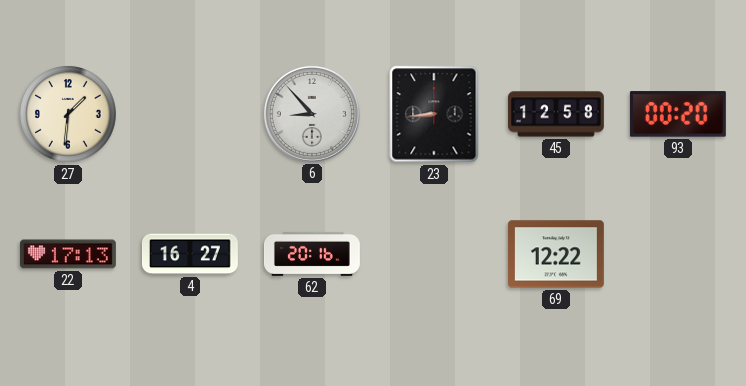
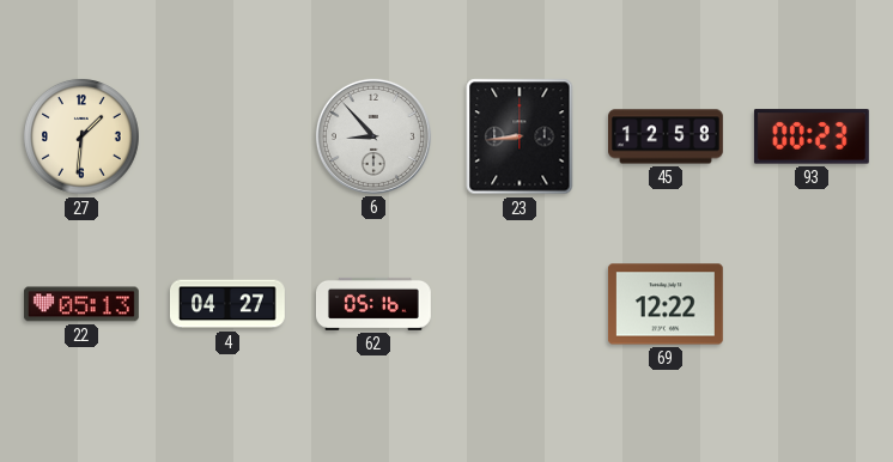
93: 00:20 -> 00:23
22: 17:13 -> 05:13
4: 16:27 -> 04:27
62: 20:16 -> 05:16
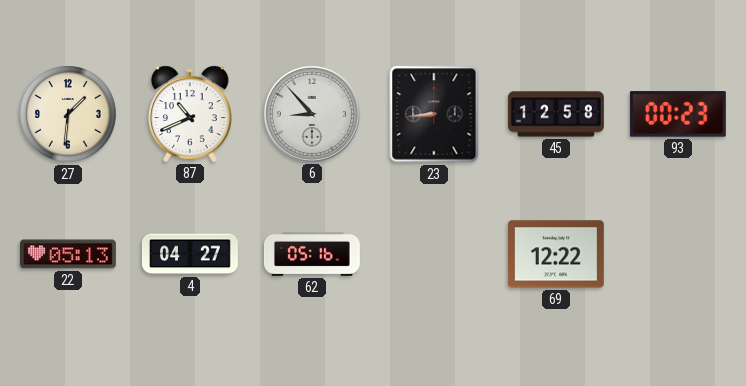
87: none -> 10:41
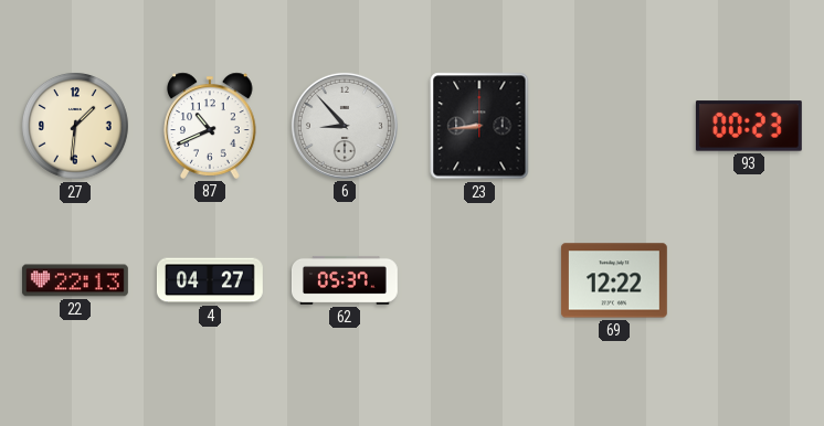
45: 12:58 -> none
22: 05:13 -> 22:13
62: 05:16 -> 05:37
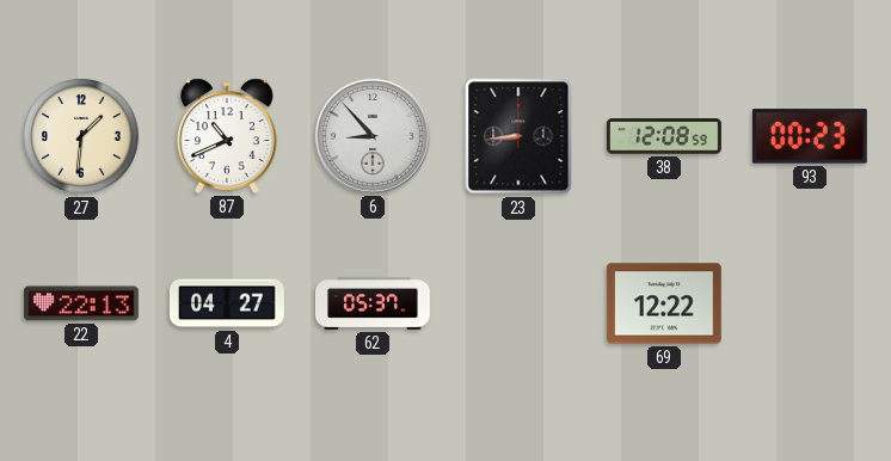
38: none -> 12:08
